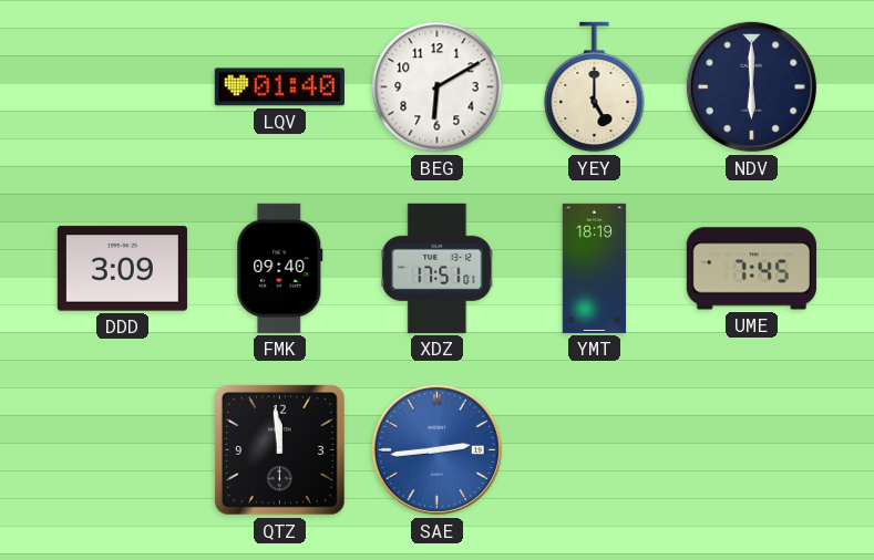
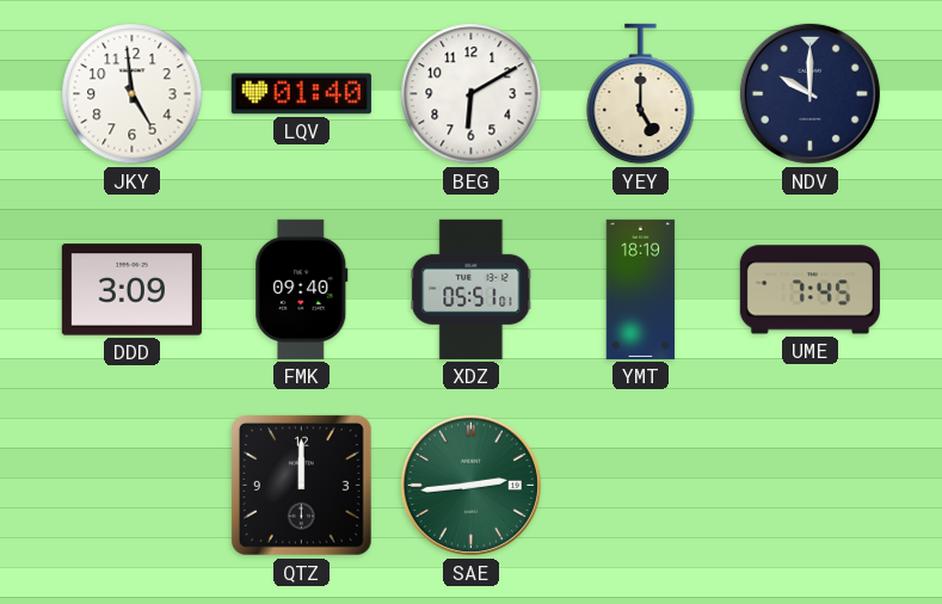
JKY: none -> 4:59
NDV: 6:00 -> 10:00
XDZ: 17:51 -> 05:51
QTZ: 11:59 -> 12:00
SAE dial: blue -> green
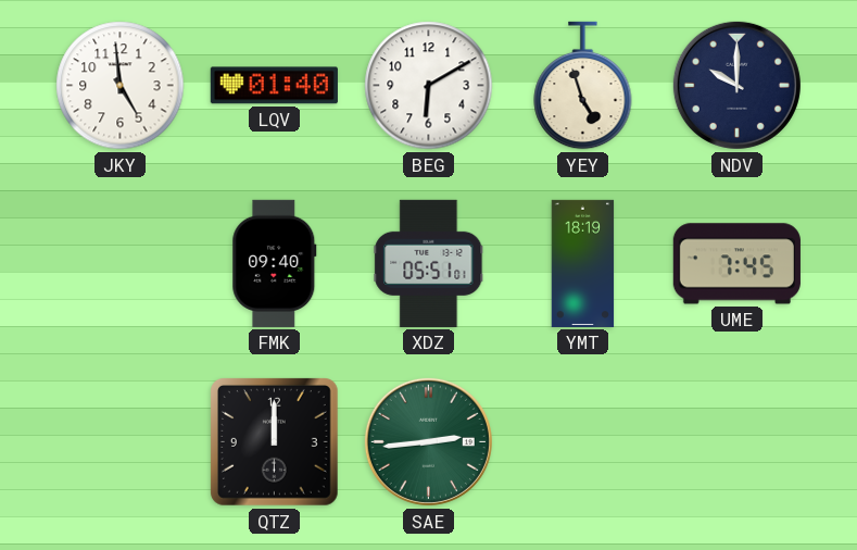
YEY: 5:00 -> 4:57
DDD: 3:09 -> none
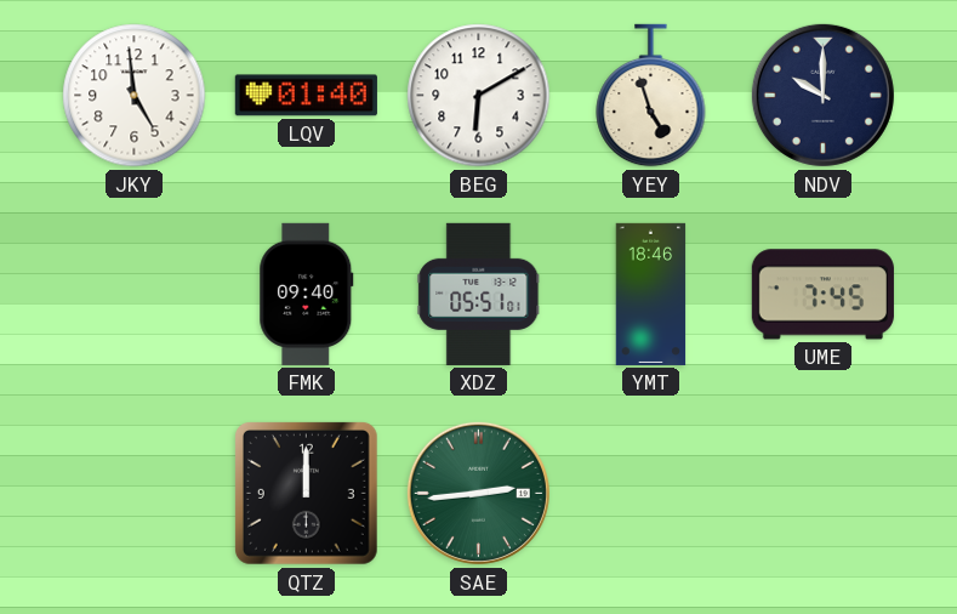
YMT: 18:19 -> 18:46
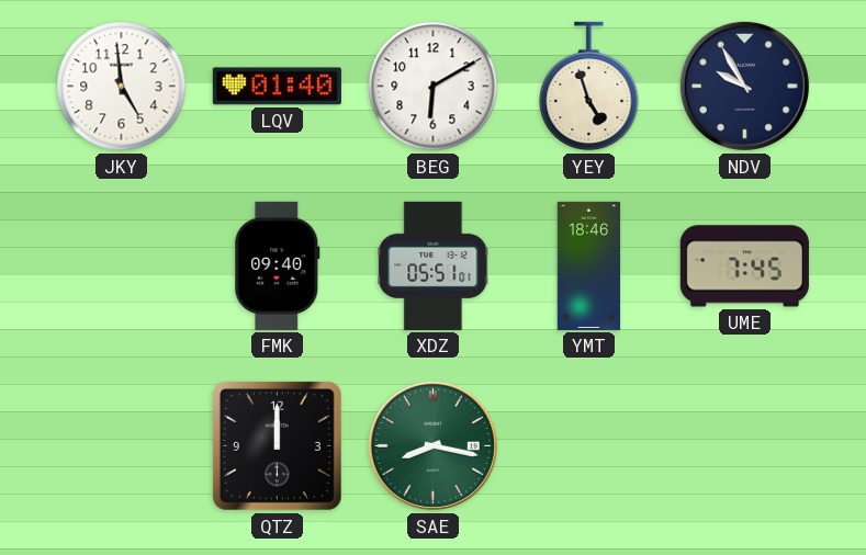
NDV: 10:00 -> 9:55
SAE: 2:44 -> 8:17
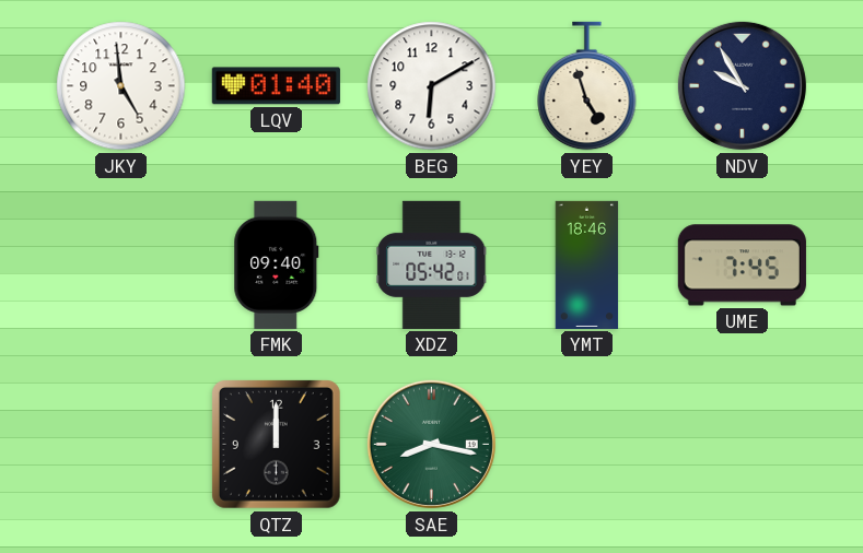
XDZ: 05:51 -> 05:42
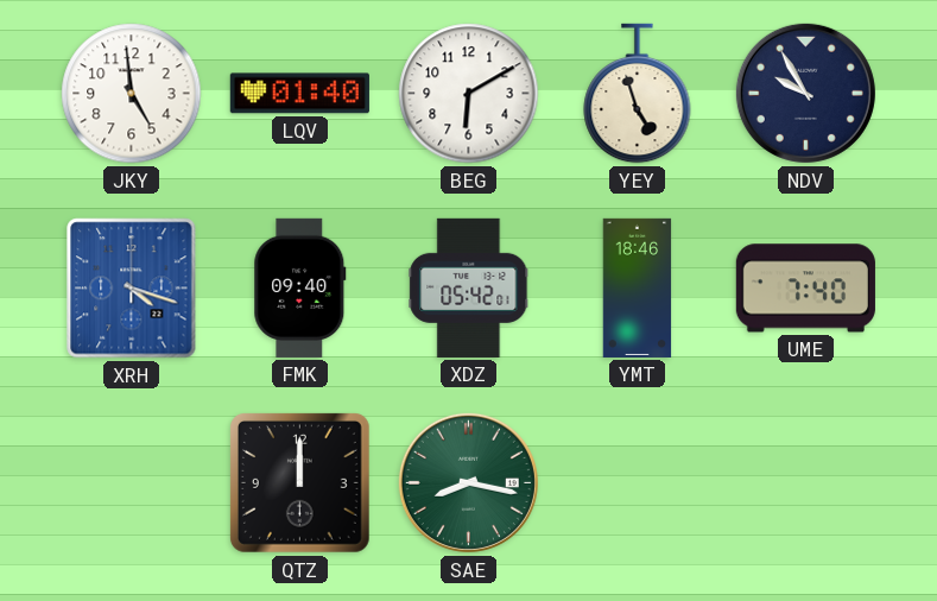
XRH: none -> 4:18
UME: 7:45 -> 7:40
